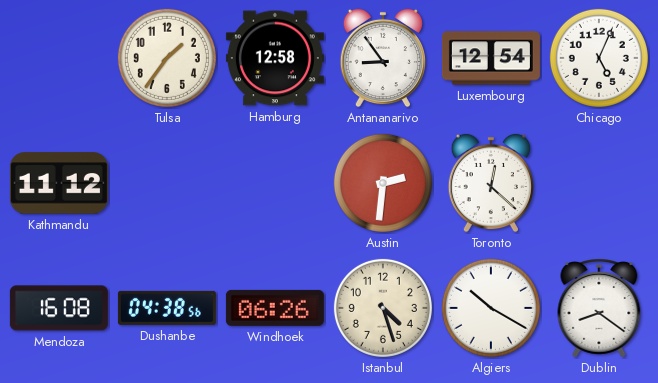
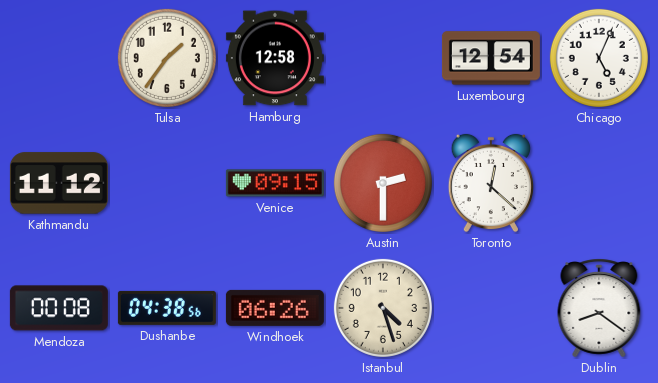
Antananarivo: 8:54 -> none
Venice: none -> 09:15
Austin: 2:31 -> 2:30
Mendoza: 16:08 -> 00:08
Algiers: 10:20 -> none
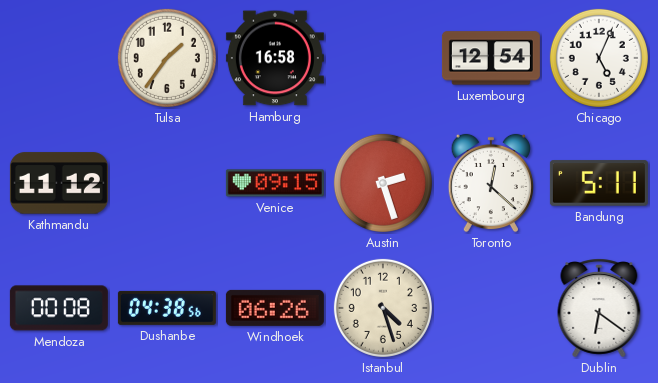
Hamburg: 12:58 -> 16:58
Austin: 2:30 -> 2:27
Bandung: none -> 5:11
Dublin: 8:21 -> 6:21
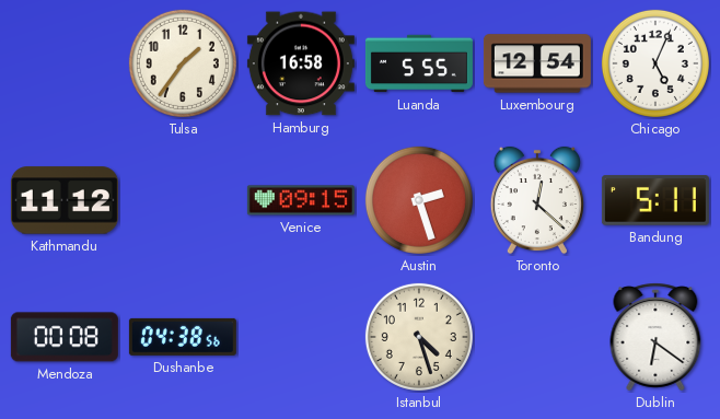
Luanda: none -> 5:55
Windhoek: 06:26 -> none
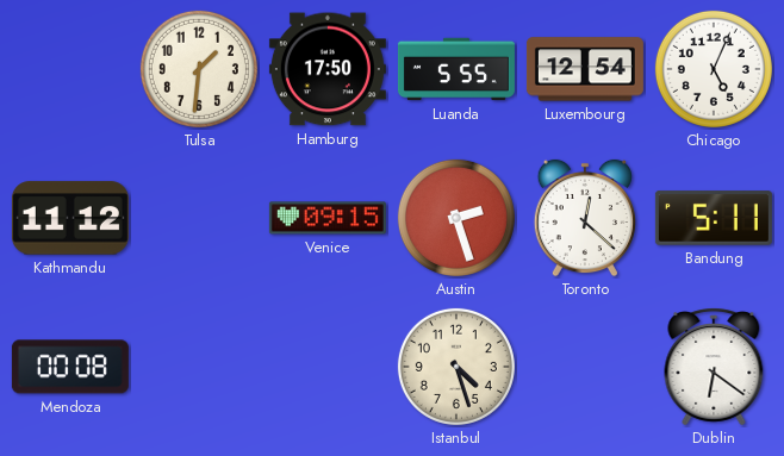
Tulsa: 1:36 -> 1:31
Hamburg: 16:58 -> 17:50
Dushanbe: 04:38 -> none
